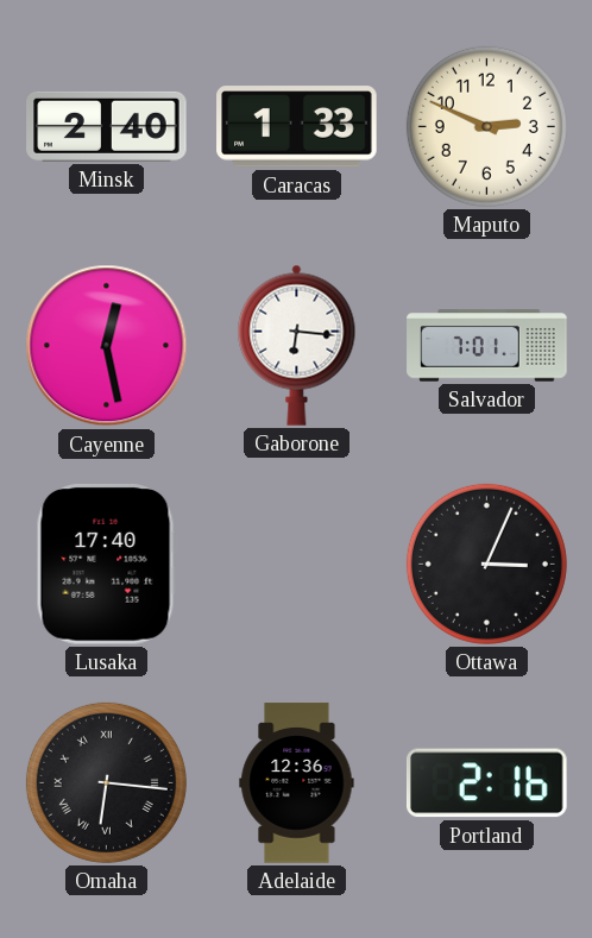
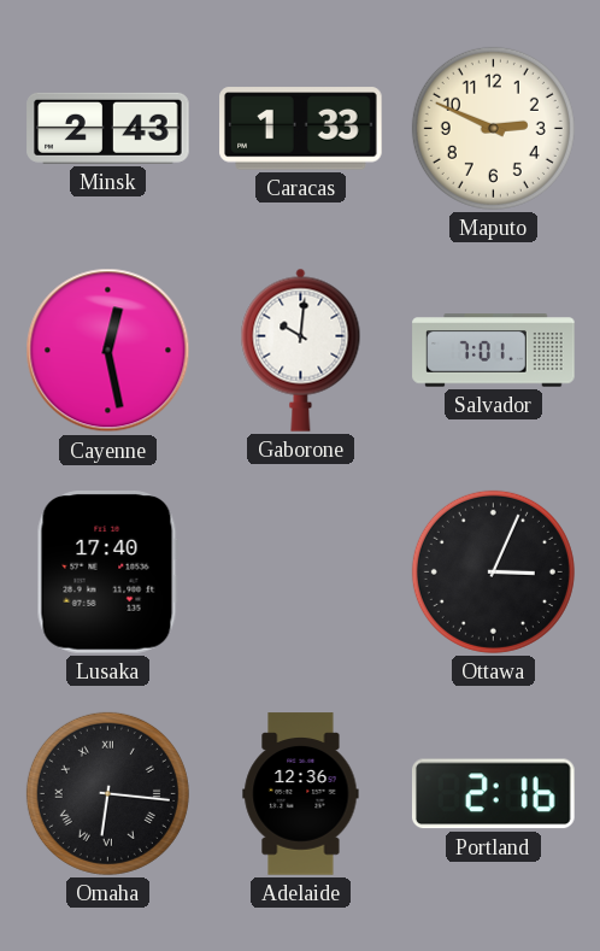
Minsk: 2:40 -> 2:43
Gaborone: 6:16 -> 10:01
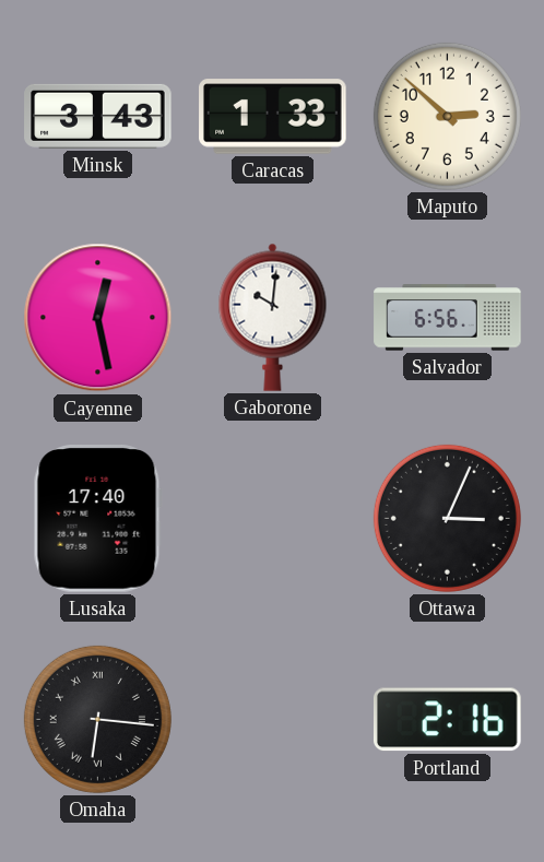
Minsk: 2:43 -> 3:43
Maputo: 2:49 -> 2:52
Salvador: 7:01 -> 6:56
Adelaide: 12:36 -> none
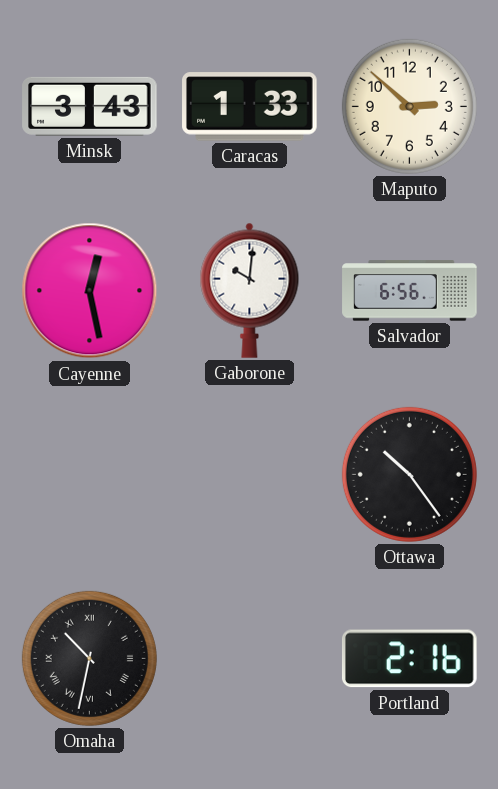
Lusaka: 17:40 -> none
Ottawa: 3:04 -> 10:24
Omaha: 6:16 -> 10:32
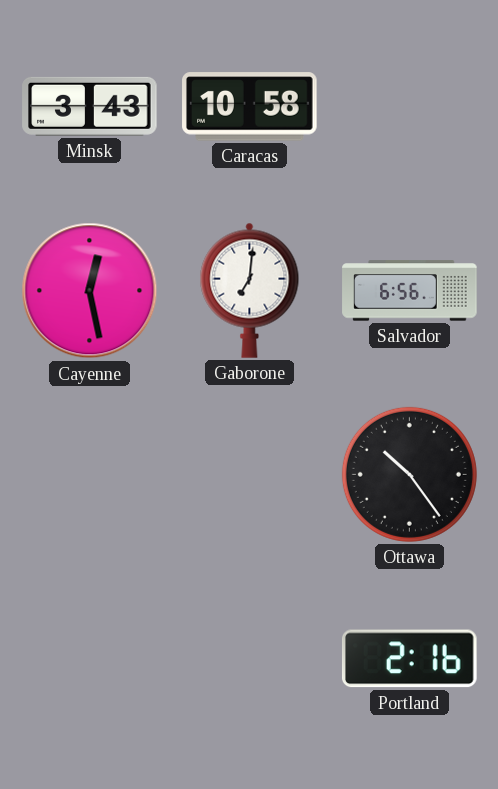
Caracas: 1:33 -> 10:58
Maputo: 2:52 -> none
Gaborone: 10:01 -> 7:01
Omaha: 10:32 -> none
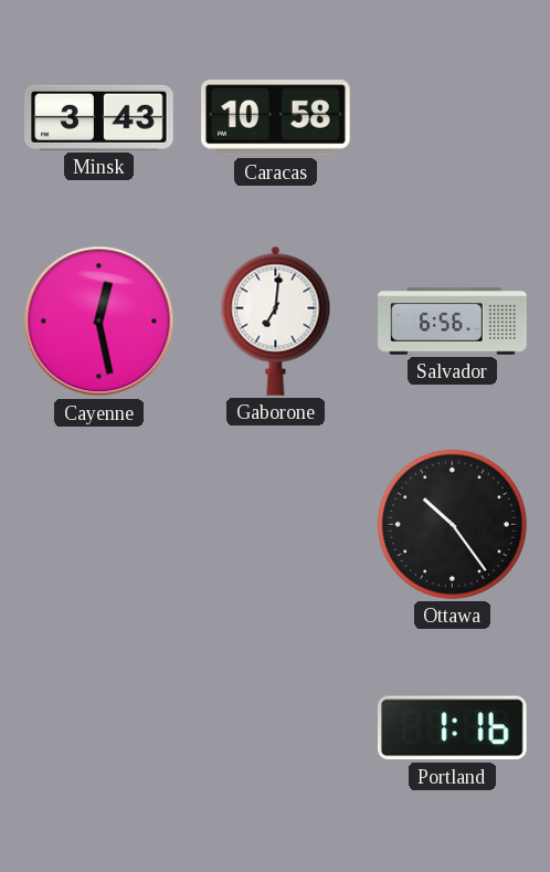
Portland: 2:16 -> 1:16
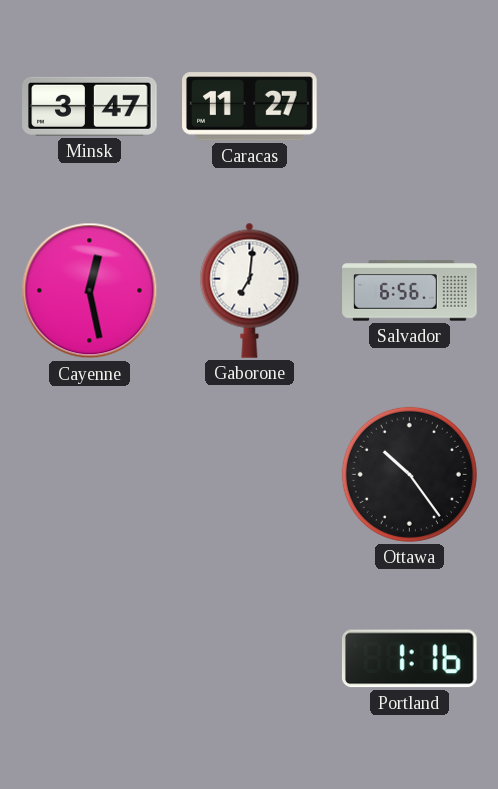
Minsk: 3:43 -> 3:47
Caracas: 10:58 -> 11:27
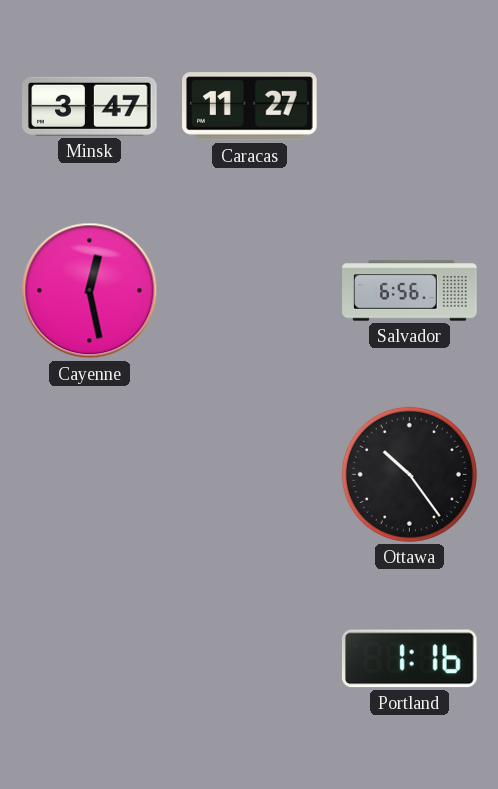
Gaborone: 7:01 -> none
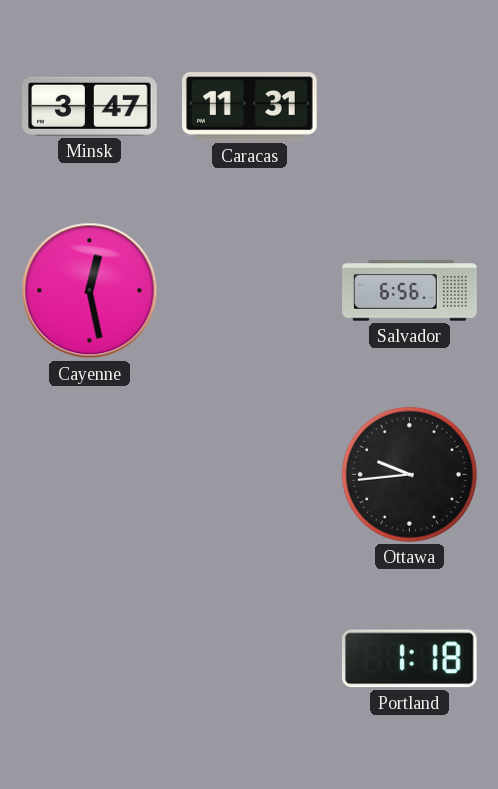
Caracas: 11:27 -> 11:31
Ottawa: 10:24 -> 9:44
Portland: 1:16 -> 1:18
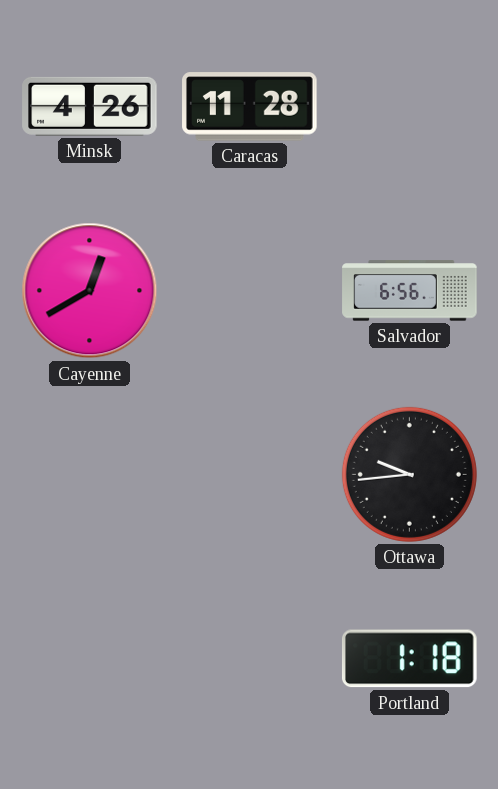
Minsk: 3:47 -> 4:26
Caracas: 11:31 -> 11:28
Cayenne: 12:28 -> 12:40
